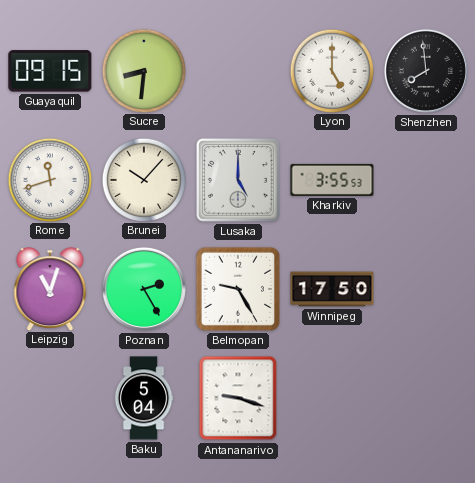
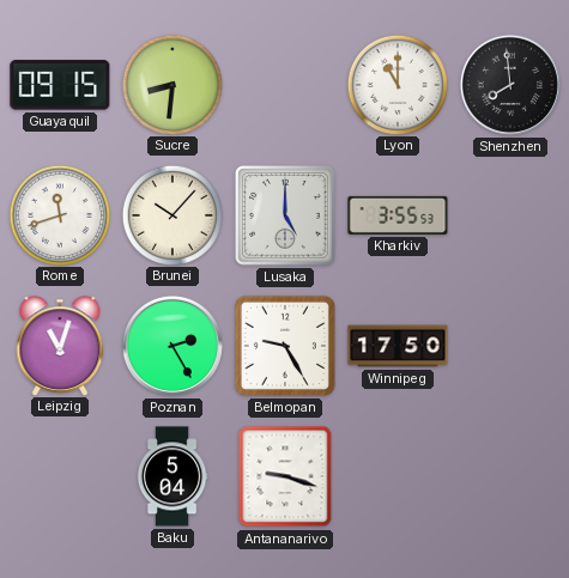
Lyon: 5:00 -> 11:00
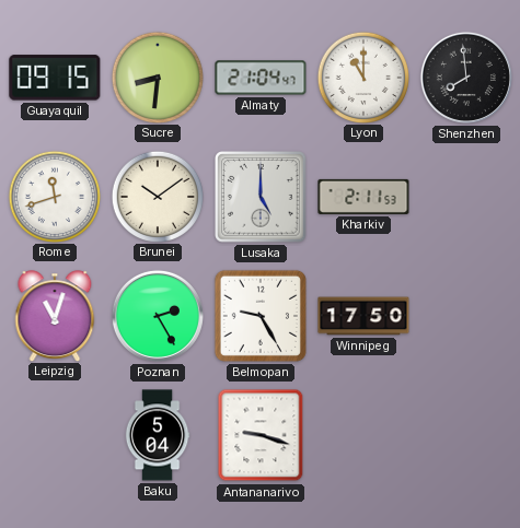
Almaty: none -> 21:04
Brunei: 10:07 -> 10:09
Kharkiv: 3:55 -> 2:11
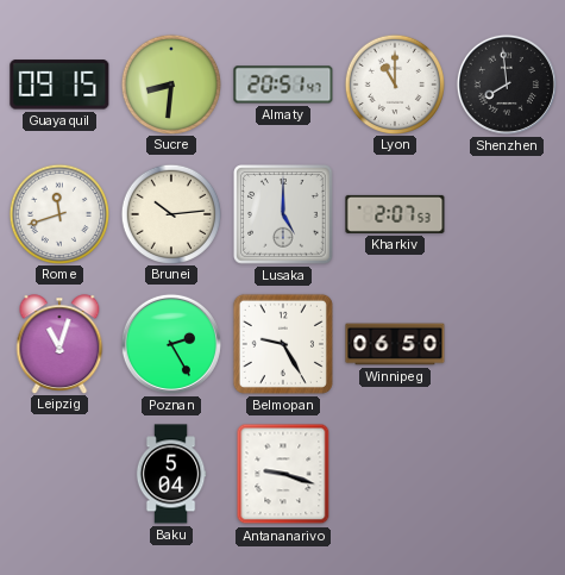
Almaty: 21:04 -> 20:51
Brunei: 10:09 -> 10:14
Kharkiv: 2:11 -> 2:07
Winnipeg: 17:50 -> 06:50
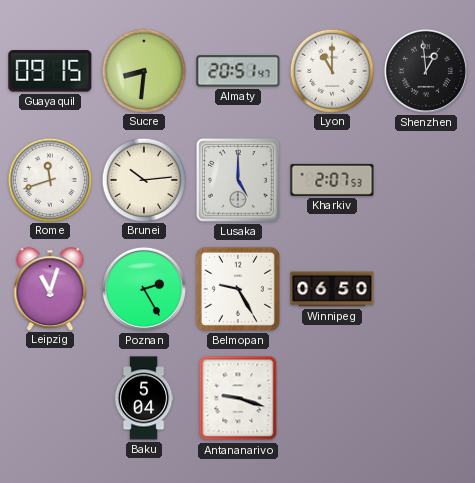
Shenzhen: 7:59 -> 12:59
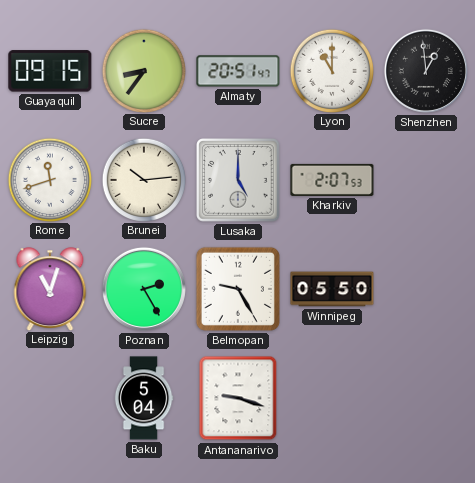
Sucre: 8:31 -> 8:36
Winnipeg: 06:50 -> 05:50
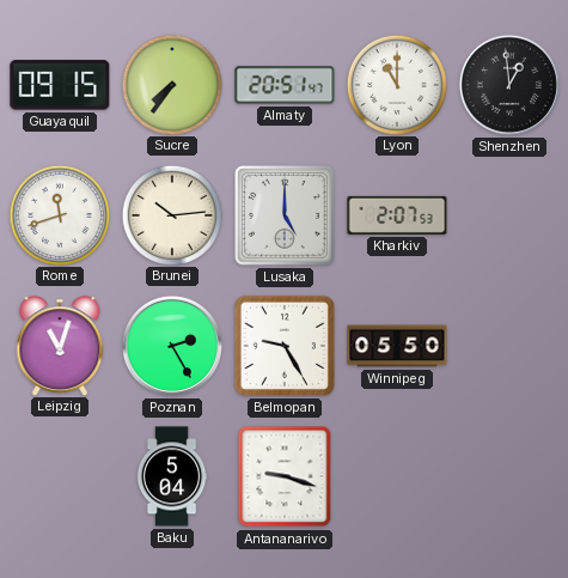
Sucre: 8:36 -> 7:36
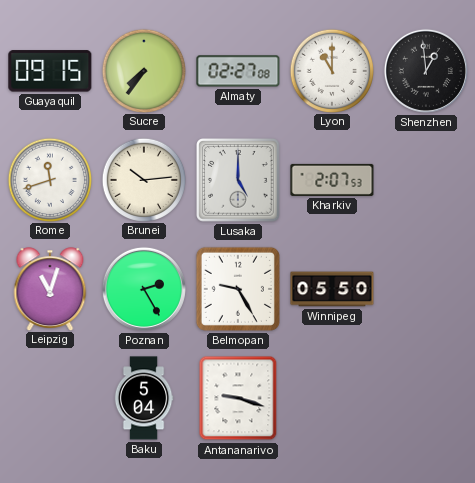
Almaty: 20:51 -> 02:27
